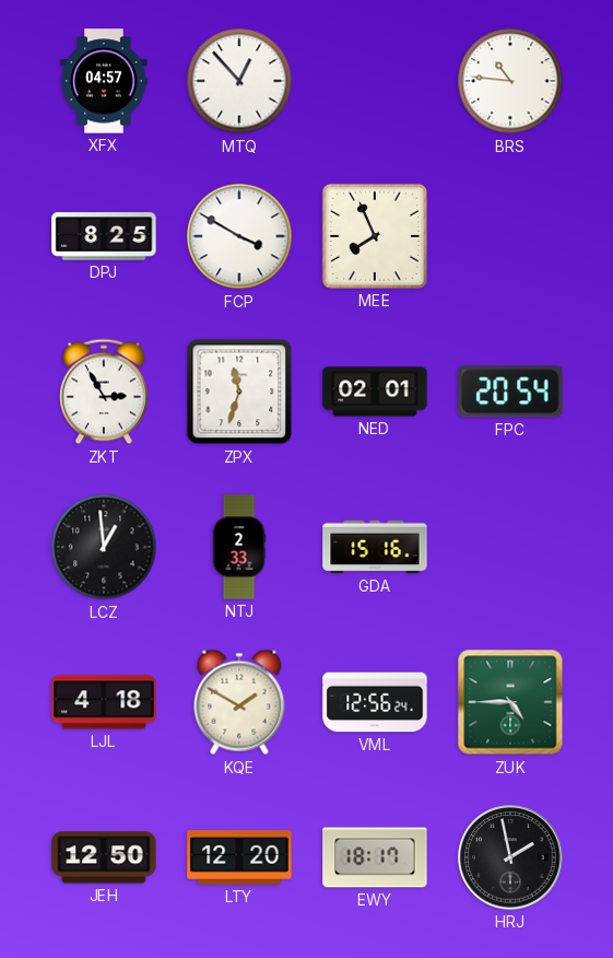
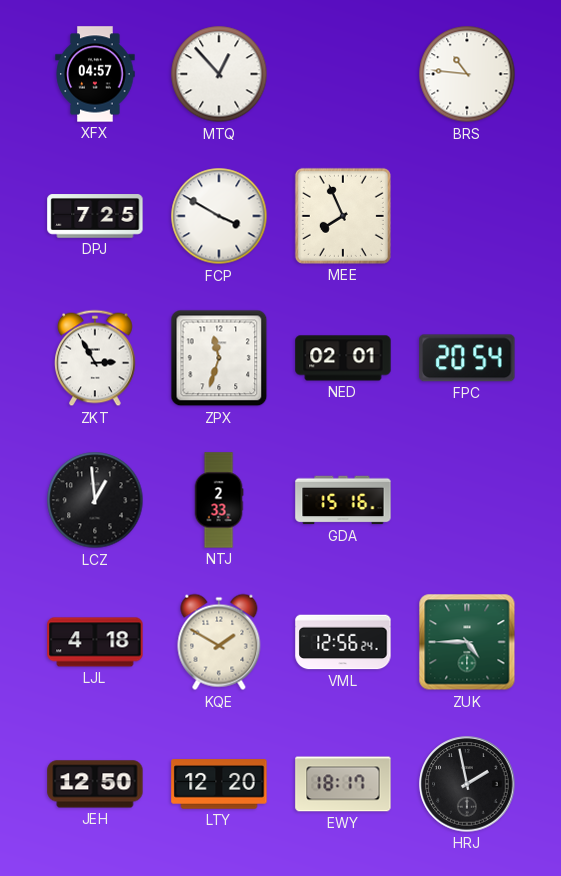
DPJ: 8:25 -> 7:25
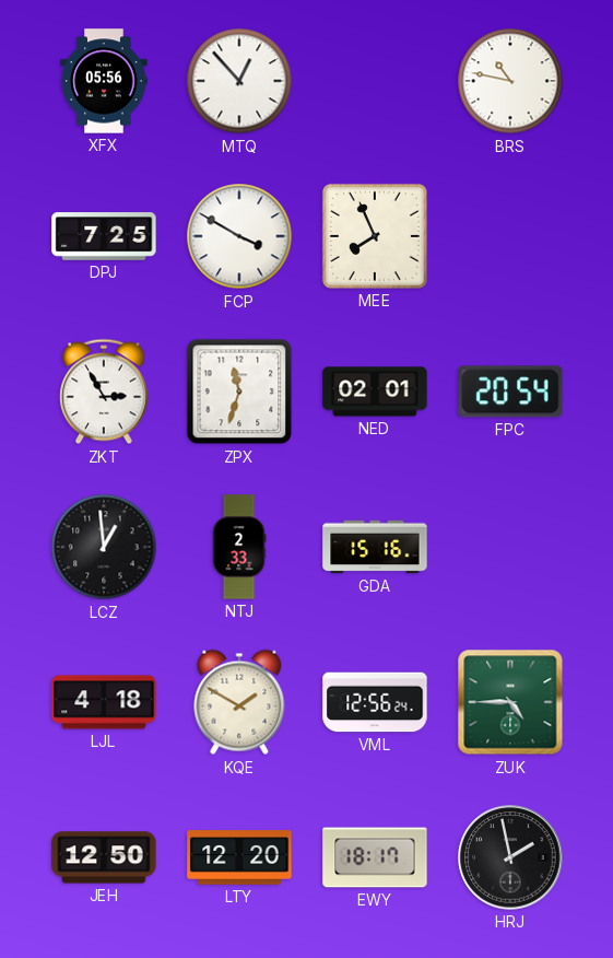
XFX: 04:57 -> 05:56
BRS: 10:46 -> 10:47
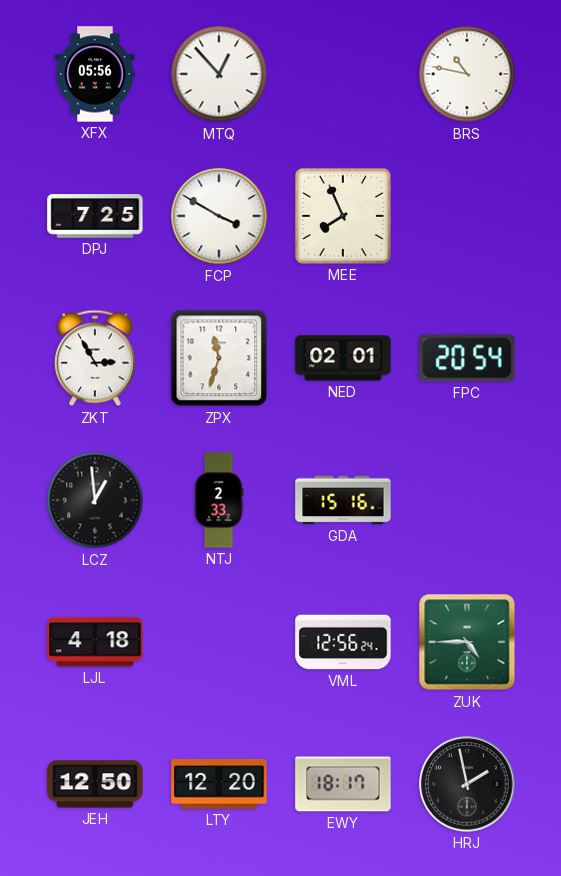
KQE: 1:50 -> none
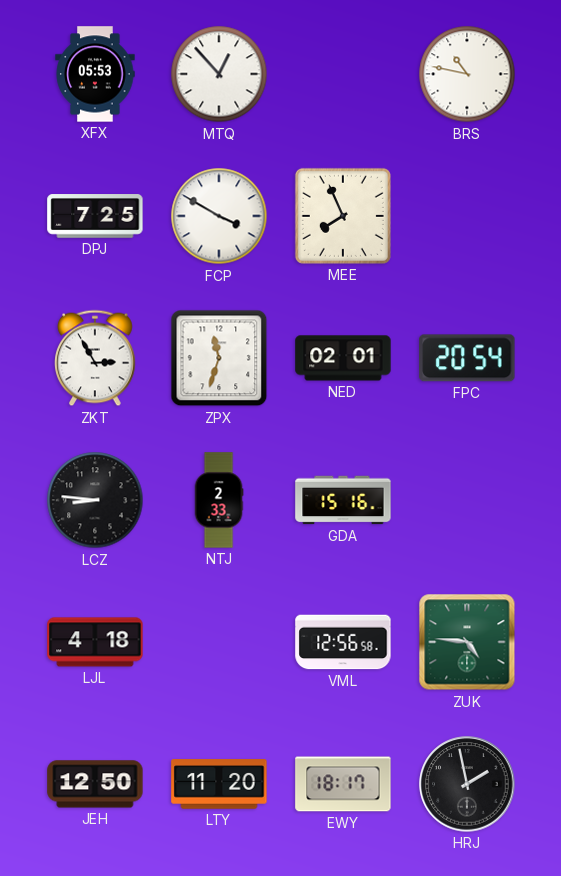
XFX: 05:56 -> 05:53
LCZ: 12:59 -> 8:46
VML: 12:56:24 -> 12:56:58
ZUK: 4:45 -> 4:46
LTY: 12:20 -> 11:20
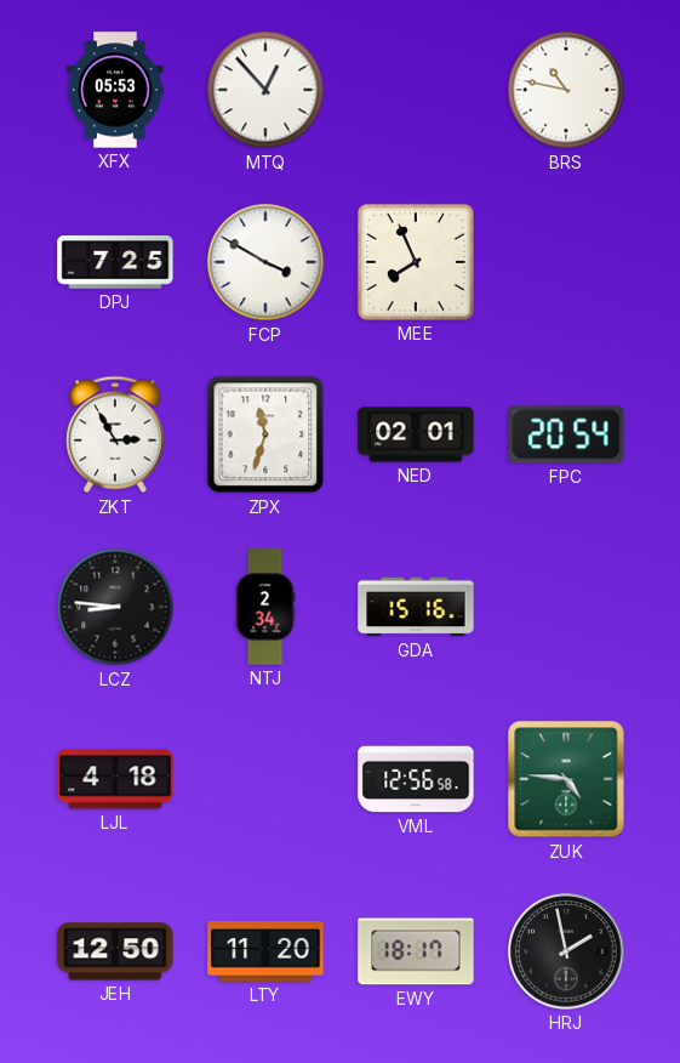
NTJ: 2:33 -> 2:34
